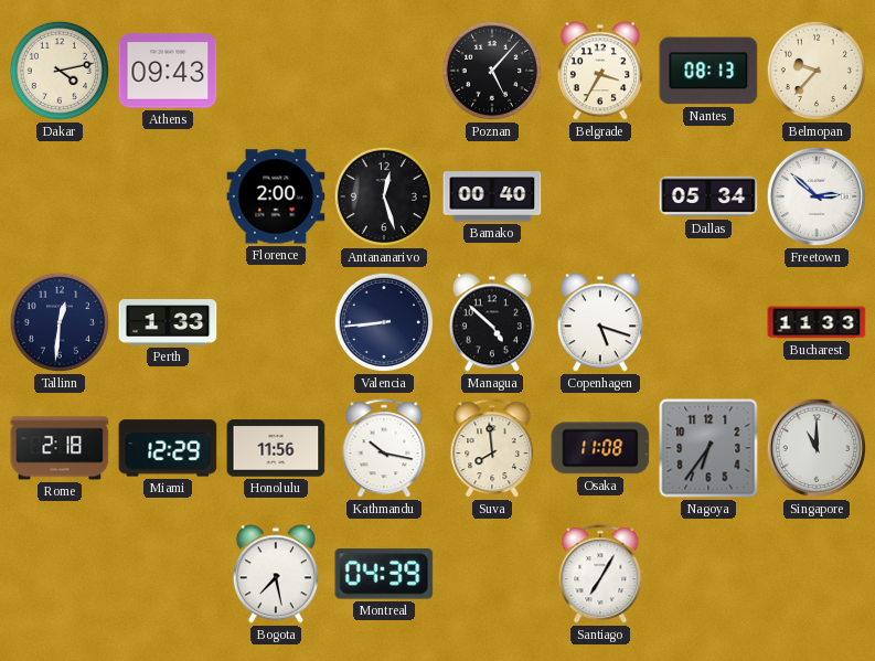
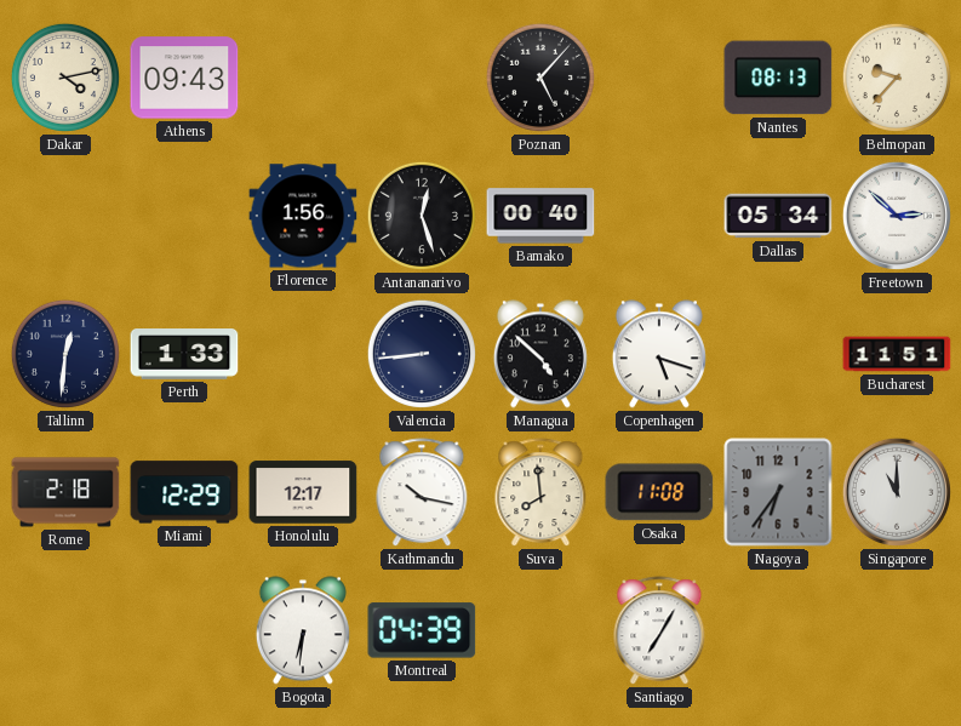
Belgrade: 3:35 -> none
Florence: 2:00 -> 1:56
Bucharest: 11:33 -> 11:51
Honolulu: 11:56 -> 12:17
Bogota: 7:28 -> 6:31
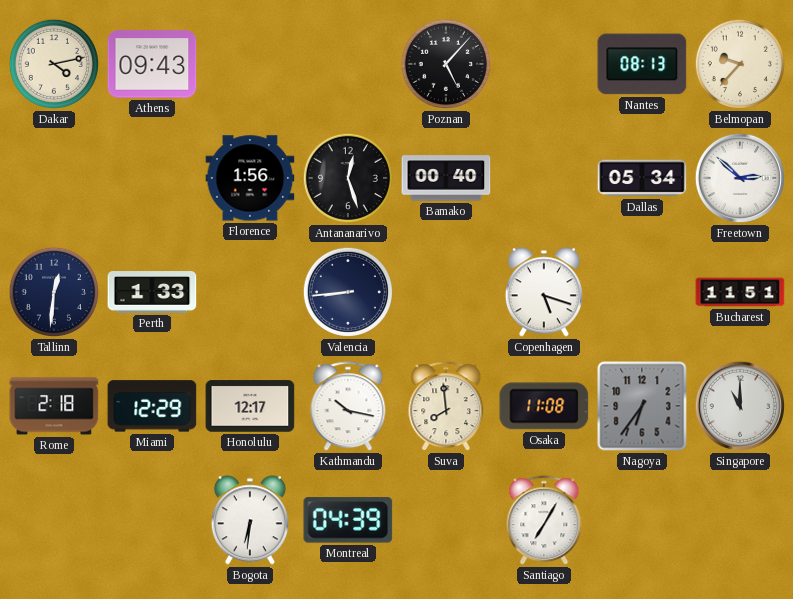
Managua: 4:52 -> none
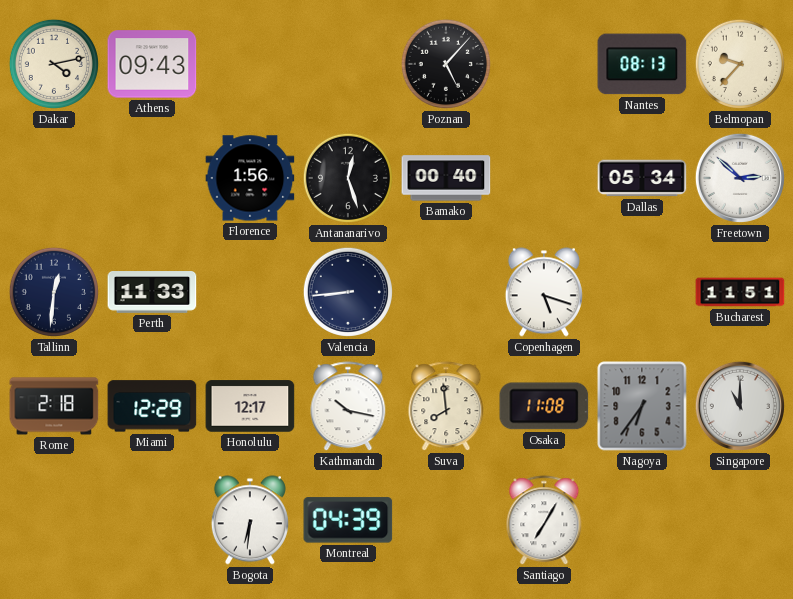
Perth: 1:33 -> 11:33
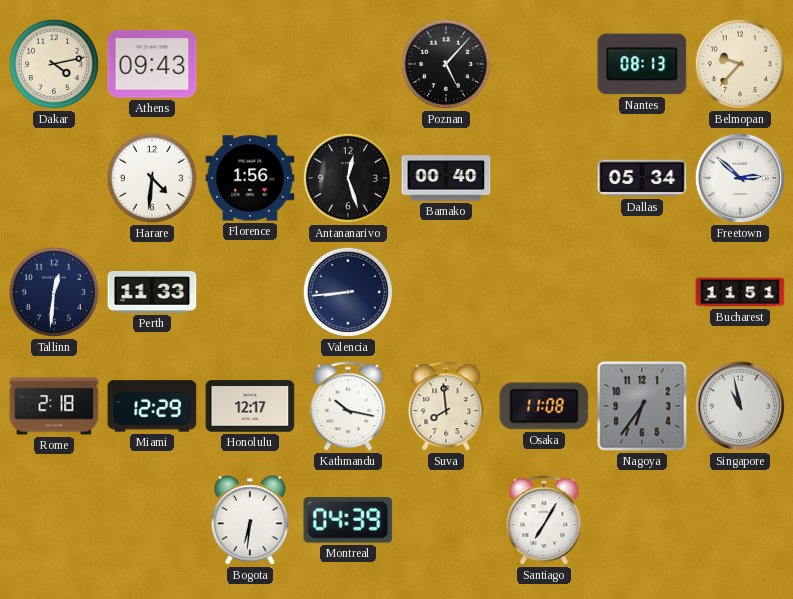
Harare: none -> 4:31
Copenhagen: 5:18 -> none
Singapore: 11:00 -> 10:58
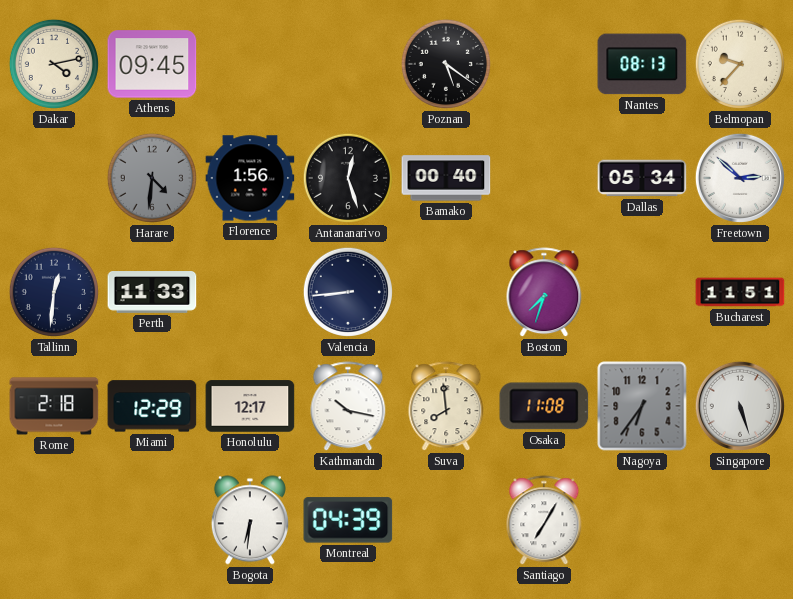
Athens: 09:43 -> 09:45
Poznan: 5:07 -> 5:21
Harare dial: white -> grey
Boston: none -> 7:33
Singapore: 10:58 -> 5:27
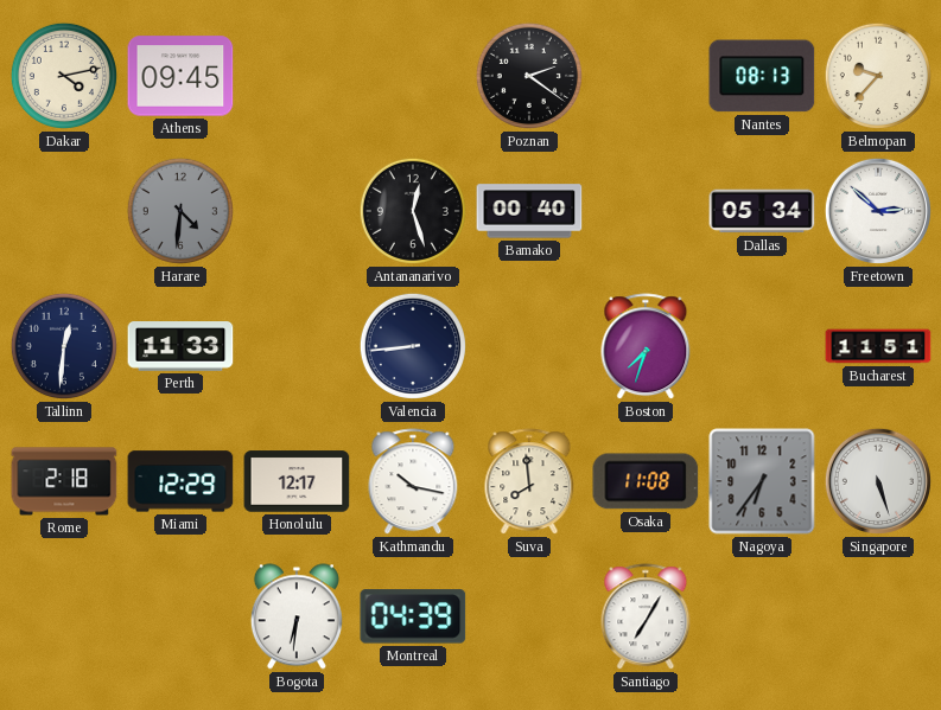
Poznan: 5:21 -> 2:21
Florence: 1:56 -> none
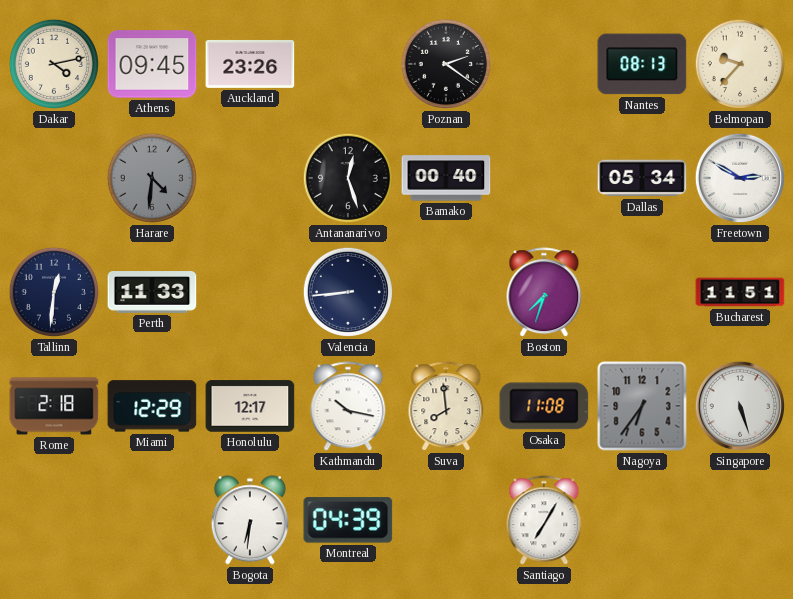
Auckland: none -> 23:26
Freetown: 2:52 -> 2:50
